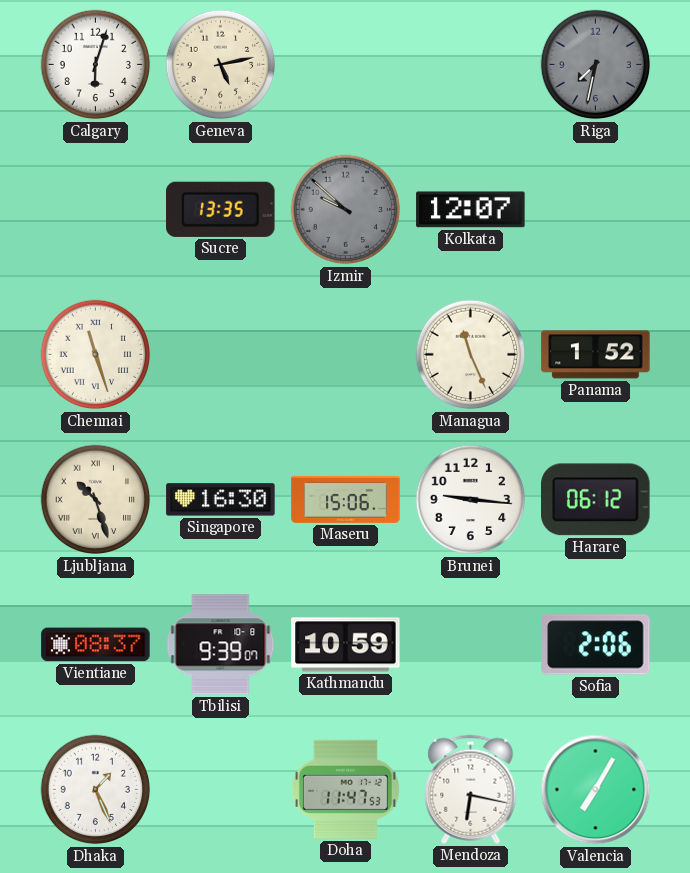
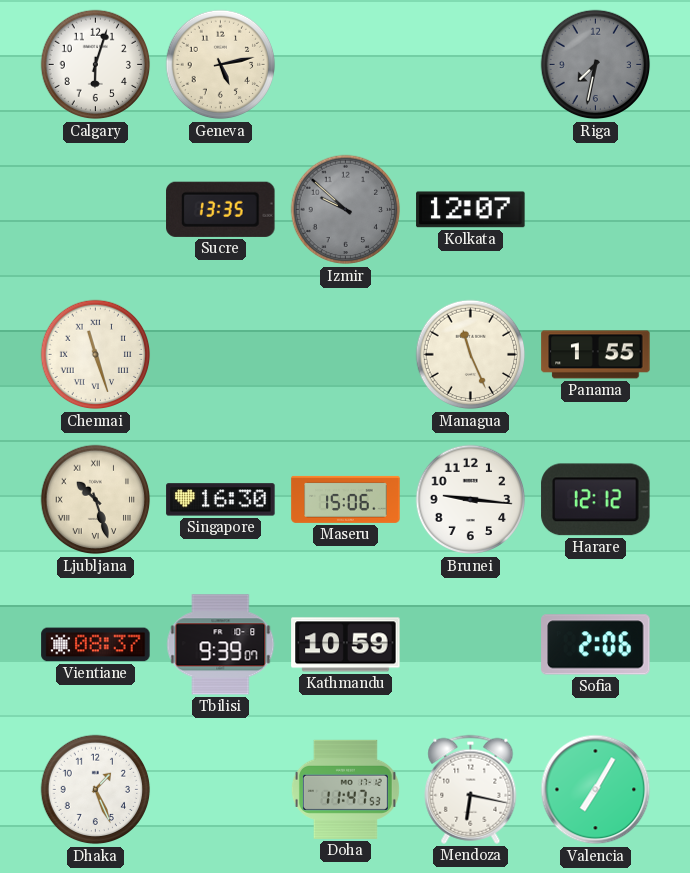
Panama: 1:52 -> 1:55
Harare: 06:12 -> 12:12
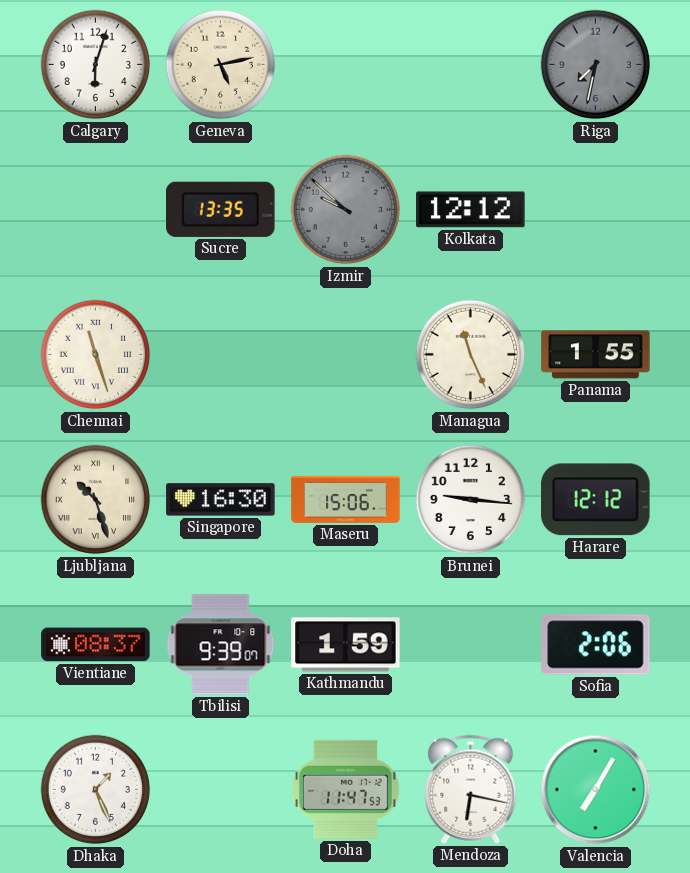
Kolkata: 12:07 -> 12:12
Kathmandu: 10:59 -> 1:59
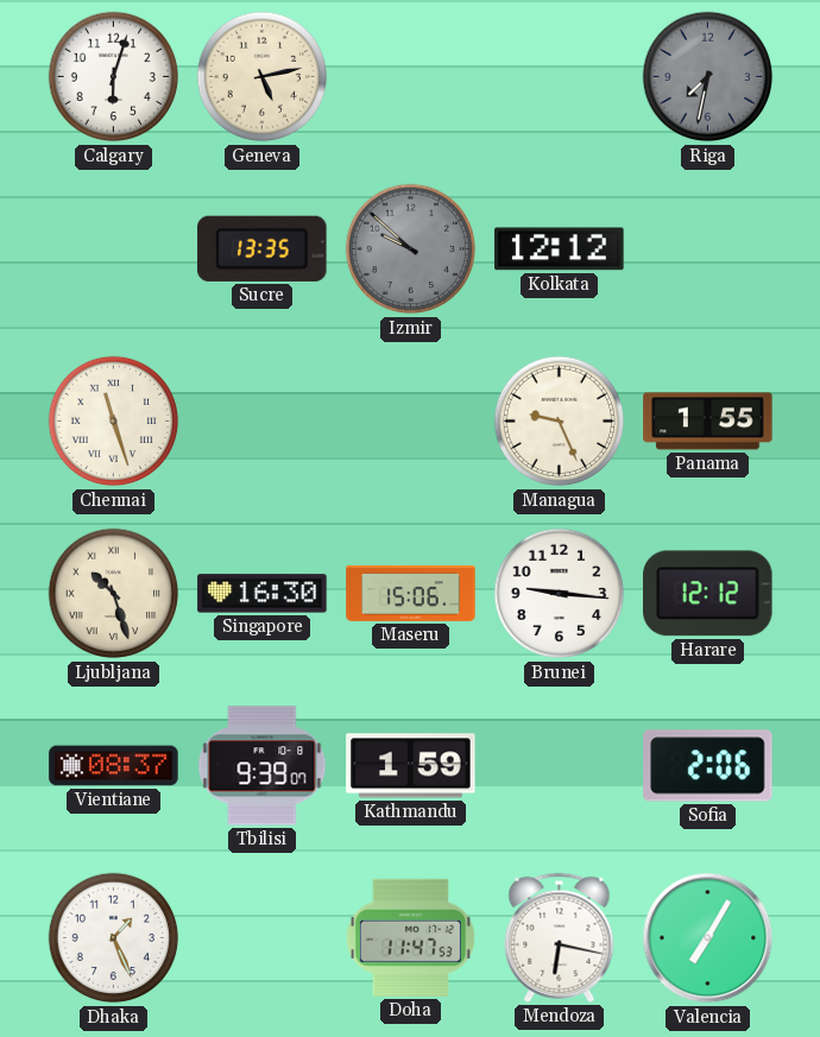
Managua: 11:26 -> 9:26
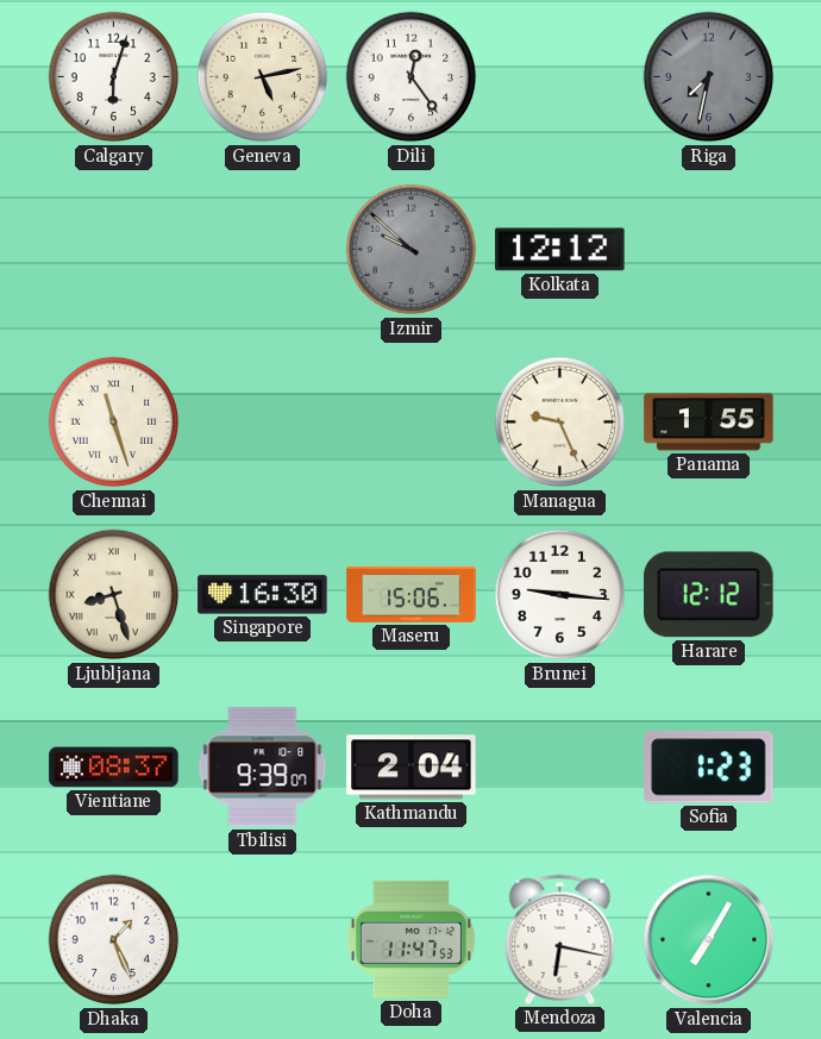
Dili: none -> 12:24
Sucre: 13:35 -> none
Ljubljana: 10:27 -> 8:27
Kathmandu: 1:59 -> 2:04
Sofia: 2:06 -> 1:23
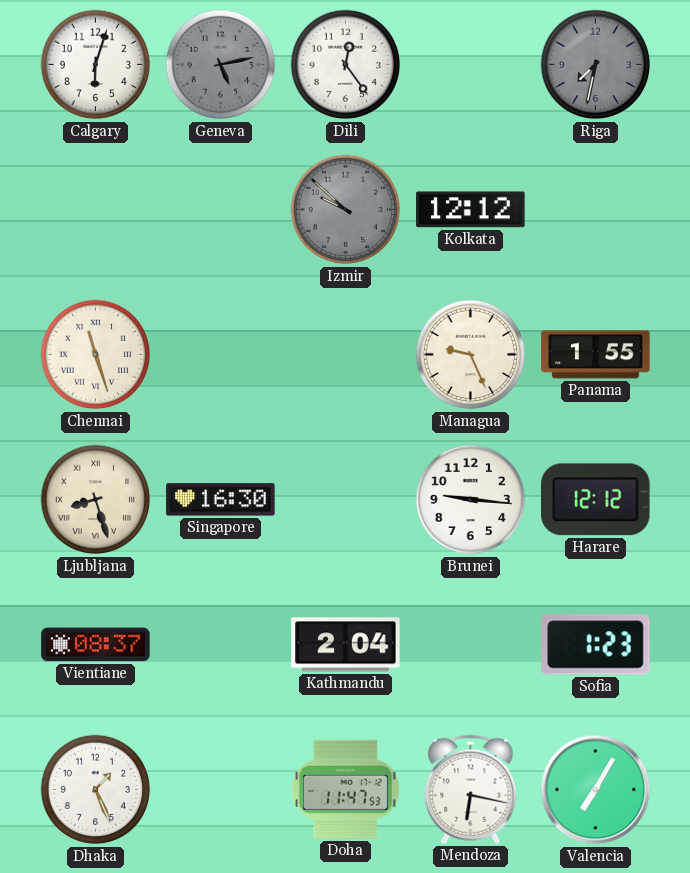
Geneva dial: cream -> grey
Maseru: 15:06 -> none
Tbilisi: 9:39 -> none
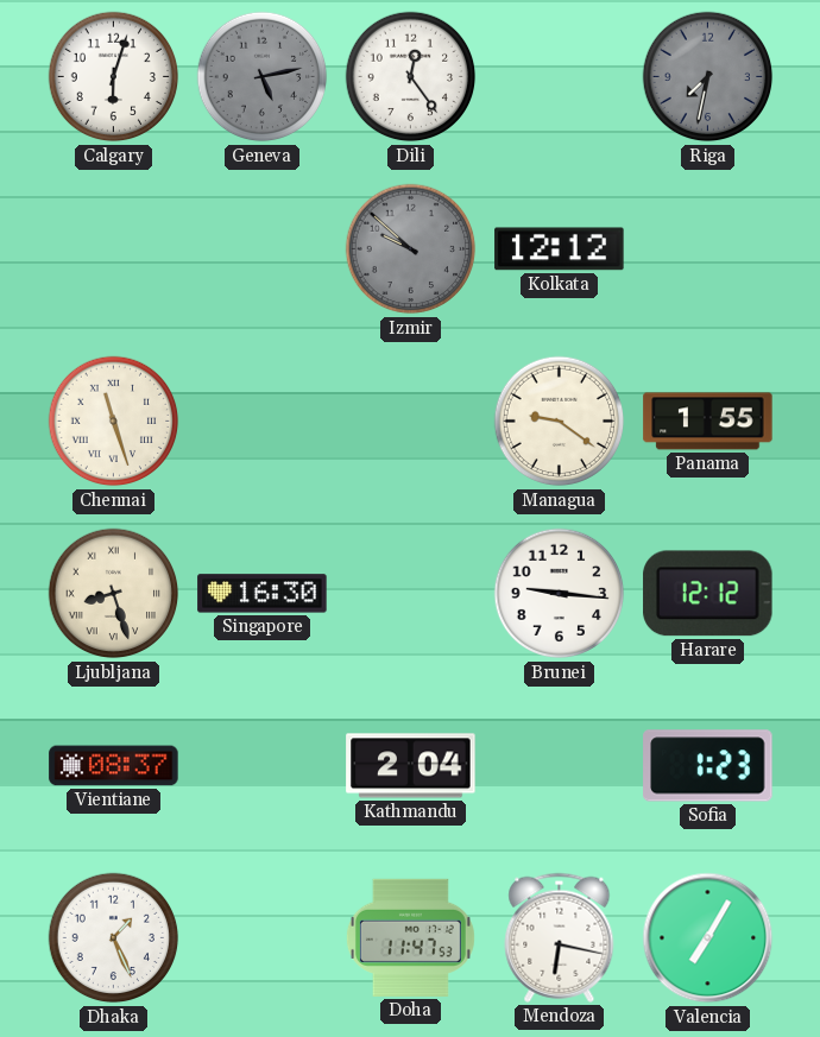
Managua: 9:26 -> 9:21
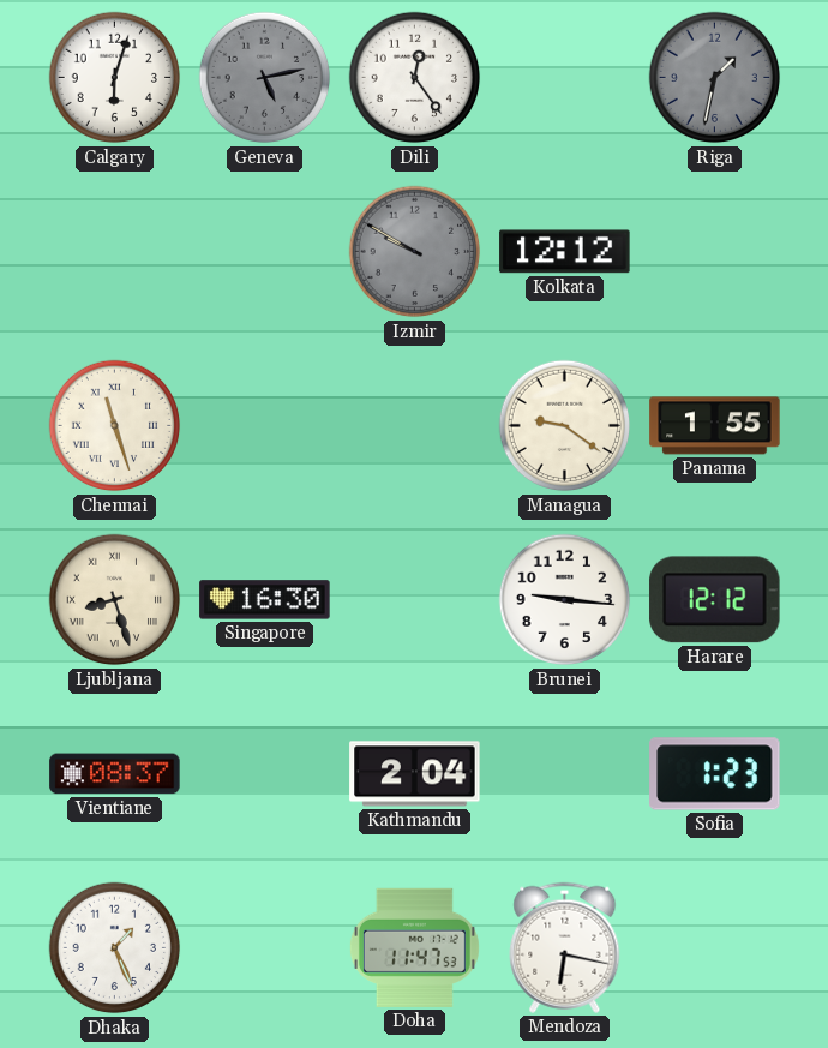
Riga: 7:32 -> 1:32
Izmir: 9:52 -> 9:50
Valencia: 7:05 -> none
